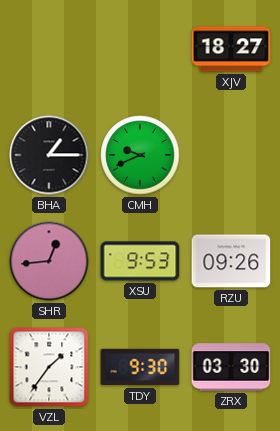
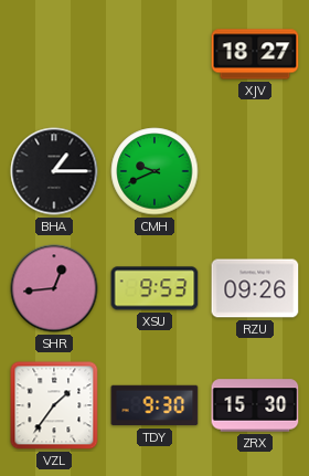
ZRX: 03:30 -> 15:30
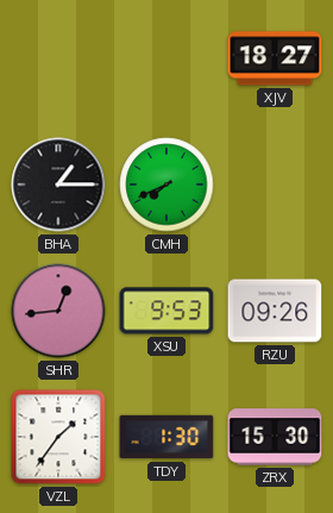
CMH: 9:41 -> 7:41
TDY: 9:30 -> 1:30
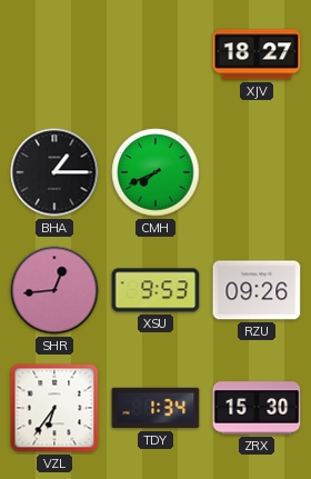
VZL: 1:36 -> 6:36
TDY: 1:30 -> 1:34
